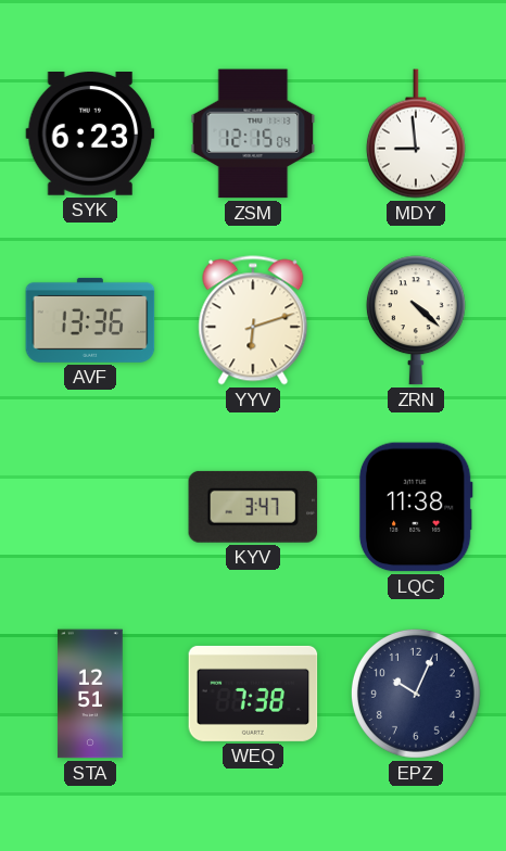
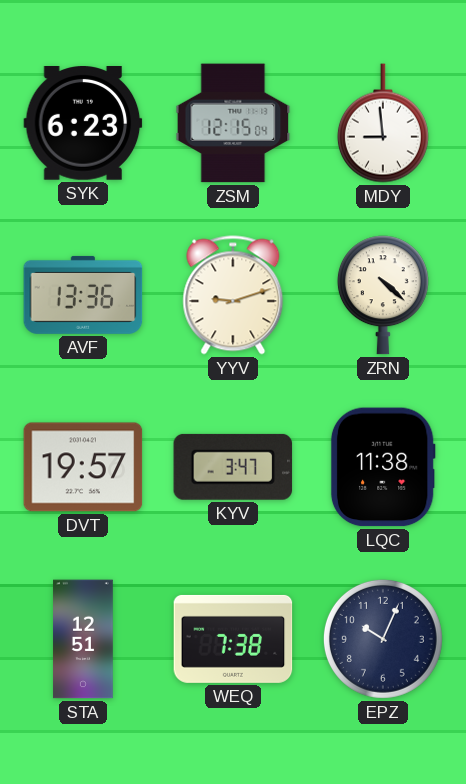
YYV: 6:12 -> 9:12
DVT: none -> 19:57
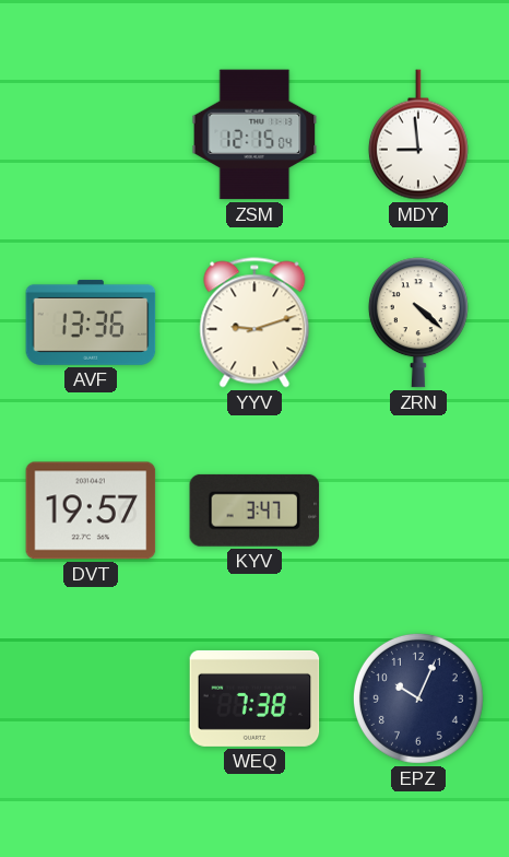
SYK: 6:23 -> none
LQC: 11:38 -> none
STA: 12:51 -> none
